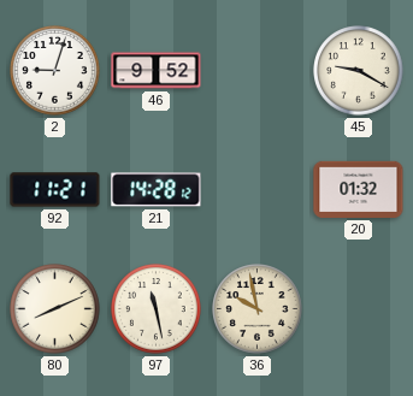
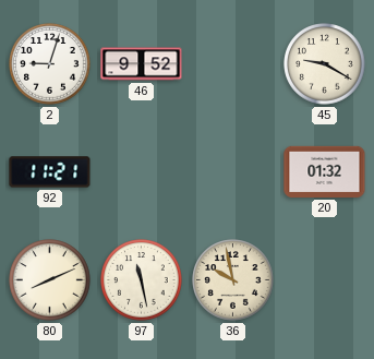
21: 14:28 -> none
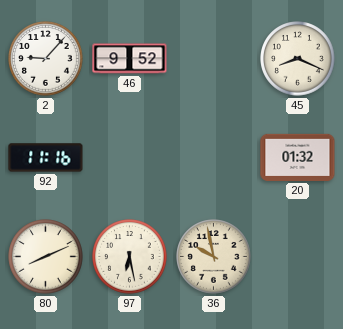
2: 9:03 -> 9:07
45: 9:20 -> 8:19
92: 11:21 -> 11:16
97: 11:28 -> 6:28
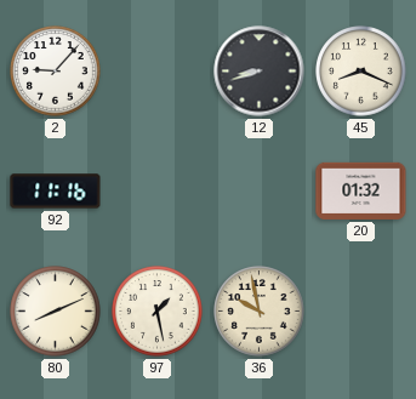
46: 9:52 -> none
12: none -> 8:42
97: 6:28 -> 1:28
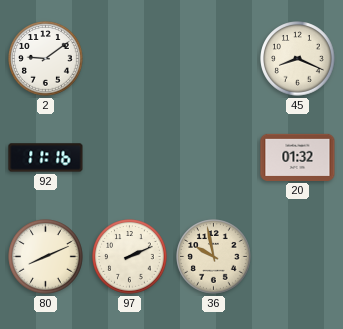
2: 9:07 -> 9:09
12: 8:42 -> none
97: 1:28 -> 2:11
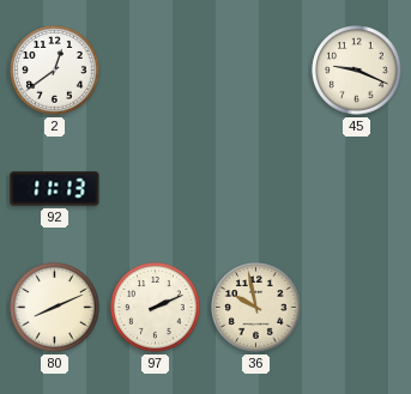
2: 9:09 -> 12:39
45: 8:19 -> 9:19
92: 11:16 -> 11:13
20: 01:32 -> none
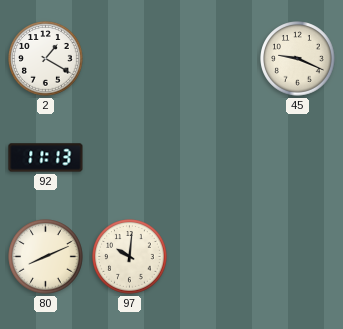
2: 12:39 -> 1:20
97: 2:11 -> 10:01
36: 9:58 -> none
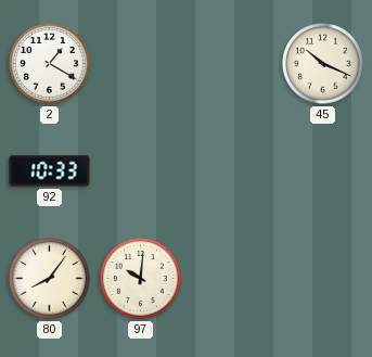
45: 9:19 -> 10:19
92: 11:13 -> 10:33
80: 8:11 -> 8:06
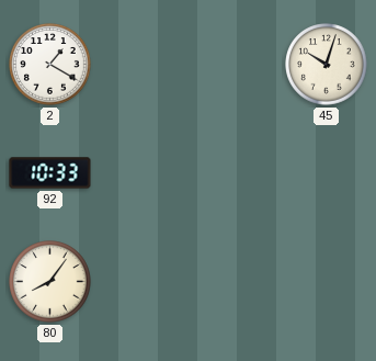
45: 10:19 -> 10:03
97: 10:01 -> none
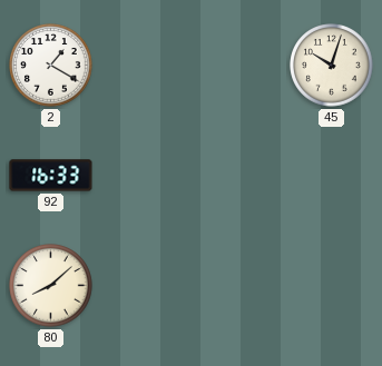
92: 10:33 -> 16:33
80: 8:06 -> 8:08
